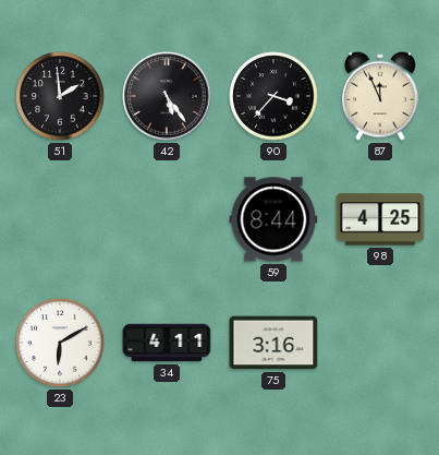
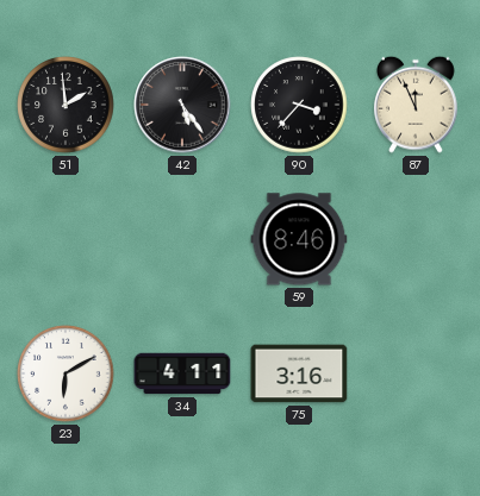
59: 8:44 -> 8:46
98: 4:25 -> none
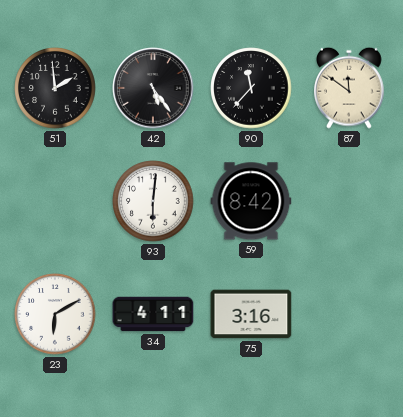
90: 3:37 -> 11:37
87: 11:56 -> 11:51
93: none -> 6:01
59: 8:46 -> 8:42
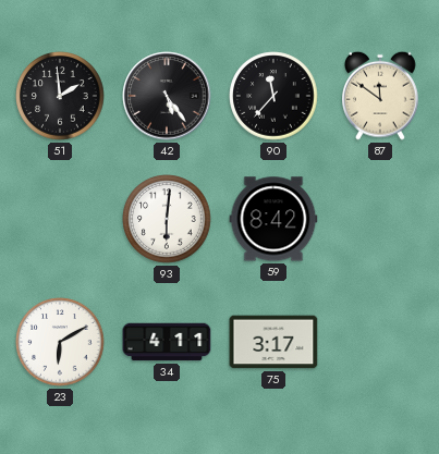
75: 3:16 -> 3:17
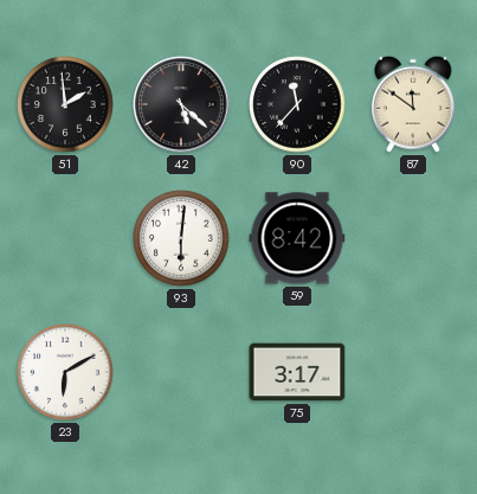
42: 5:24 -> 5:22
34: 4:11 -> none
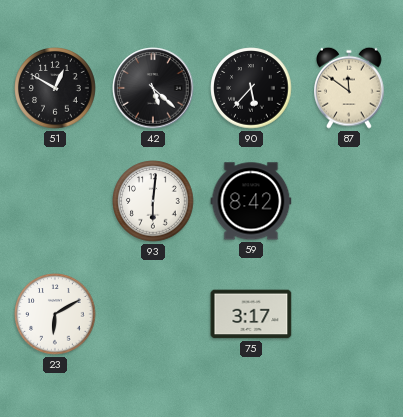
51: 1:59 -> 12:50
90: 11:37 -> 5:37
